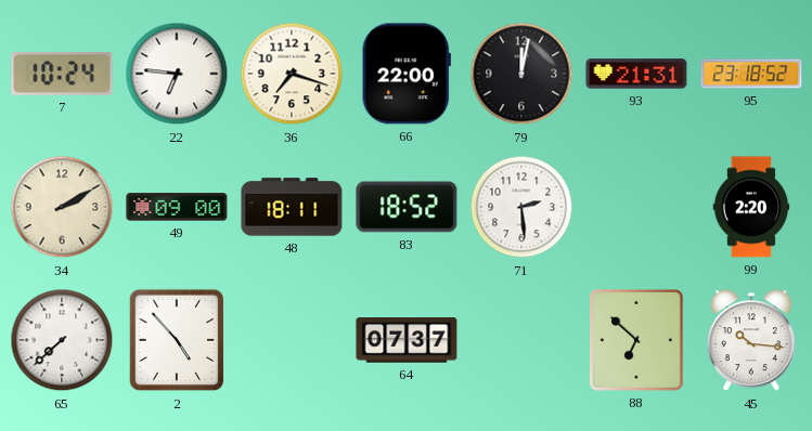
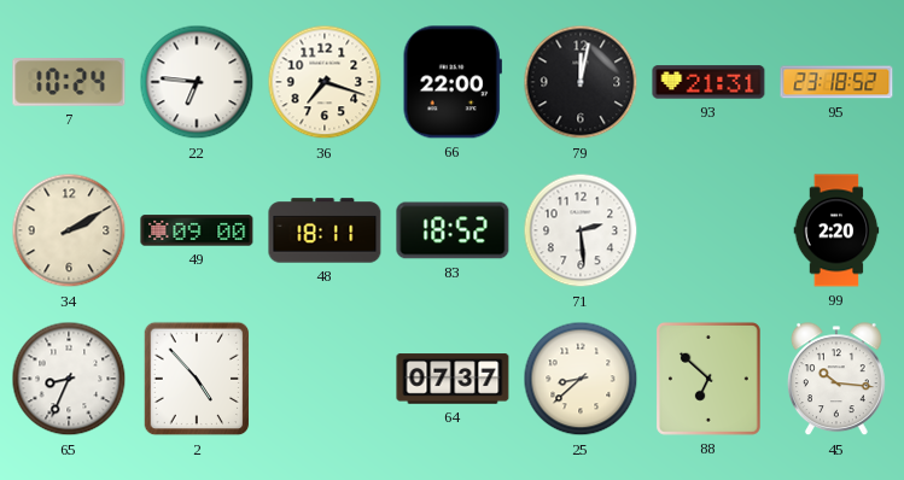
65: 7:38 -> 8:34
25: none -> 8:38
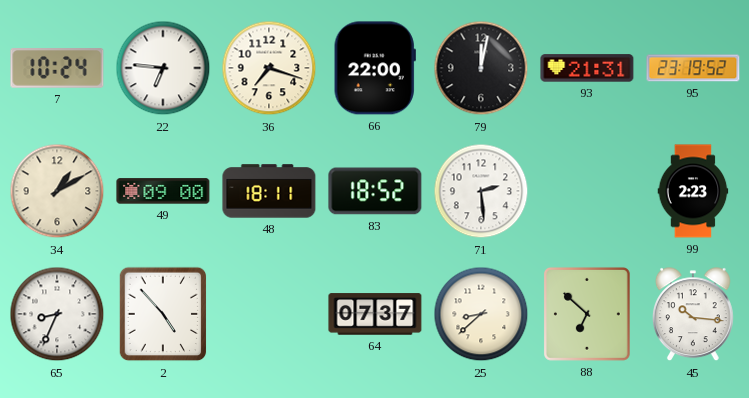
95: 23:18 -> 23:19
34: 2:10 -> 1:10
99: 2:20 -> 2:23
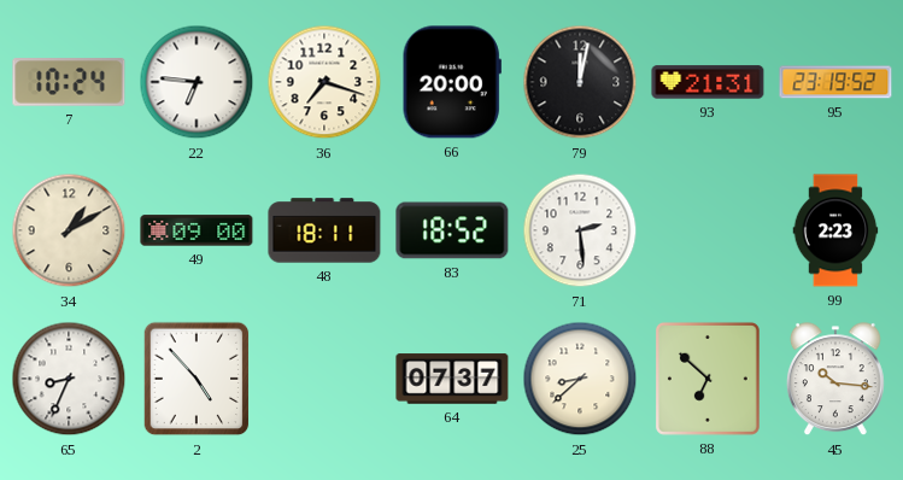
66: 22:00 -> 20:00
